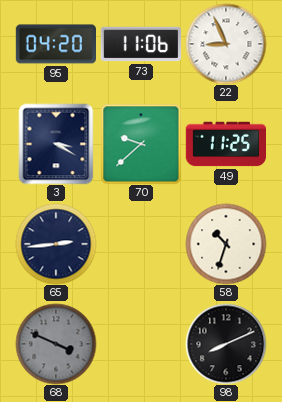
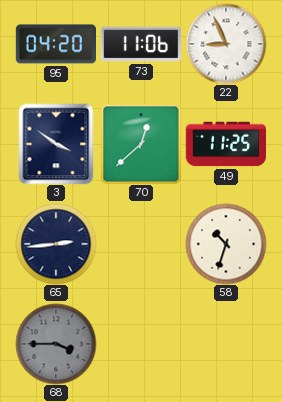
3: 3:20 -> 3:51
70: 9:38 -> 12:38
68: 3:49 -> 3:45
98: 8:11 -> none
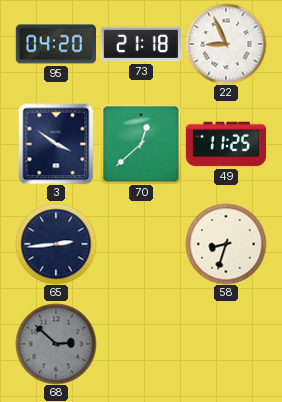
73: 11:06 -> 21:18
58: 10:33 -> 8:33
68: 3:45 -> 2:52
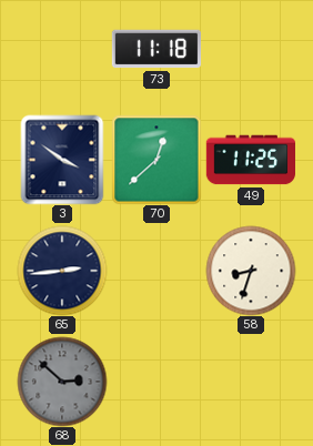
95: 04:20 -> none
73: 21:18 -> 11:18
22: 8:56 -> none
